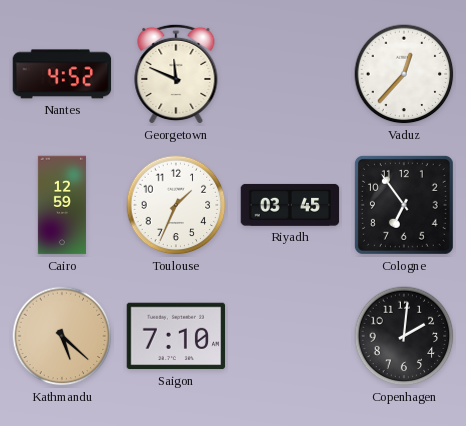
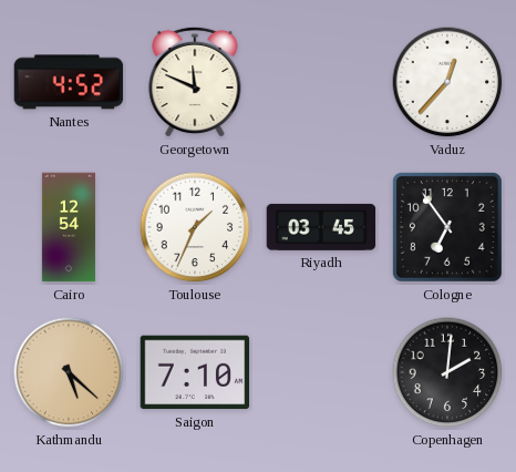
Cairo: 12:59 -> 12:54
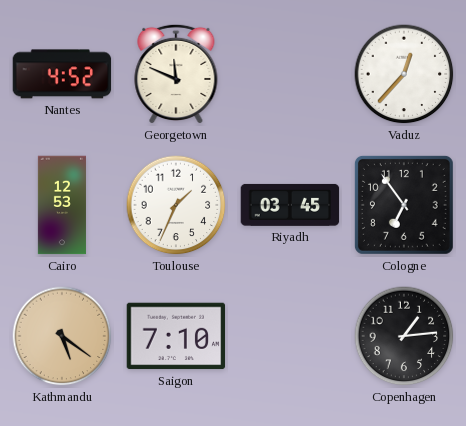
Cairo: 12:54 -> 12:53
Kathmandu: 5:22 -> 5:21
Copenhagen: 2:01 -> 1:14
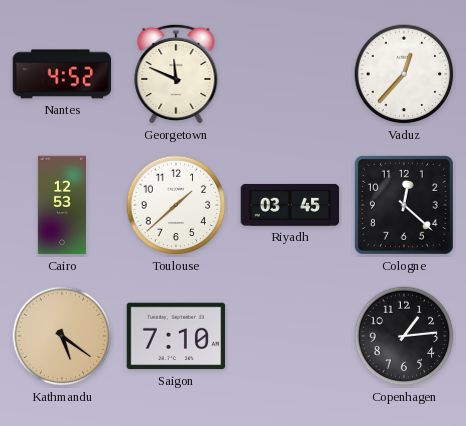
Toulouse: 1:34 -> 1:38
Cologne: 6:54 -> 12:22
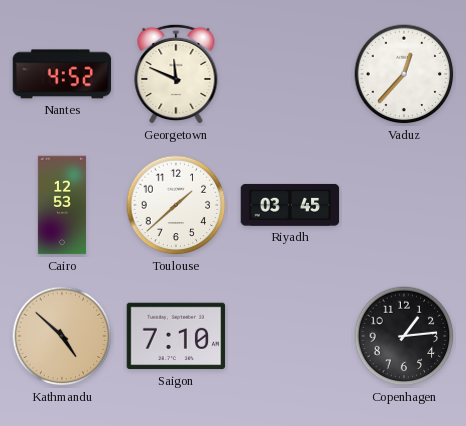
Cologne: 12:22 -> none
Kathmandu: 5:21 -> 4:52
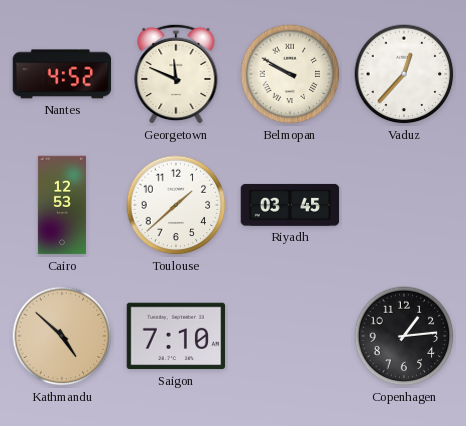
Belmopan: none -> 9:50
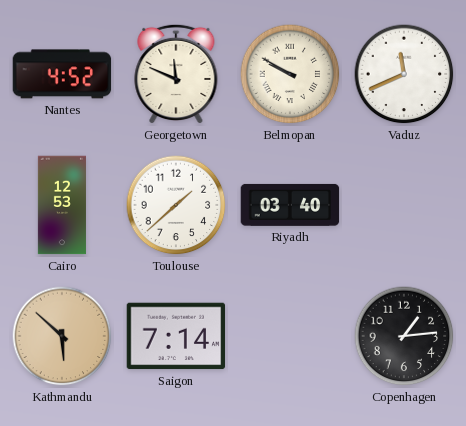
Vaduz: 12:37 -> 11:41
Riyadh: 03:45 -> 03:40
Kathmandu: 4:52 -> 5:52
Saigon: 7:10 -> 7:14
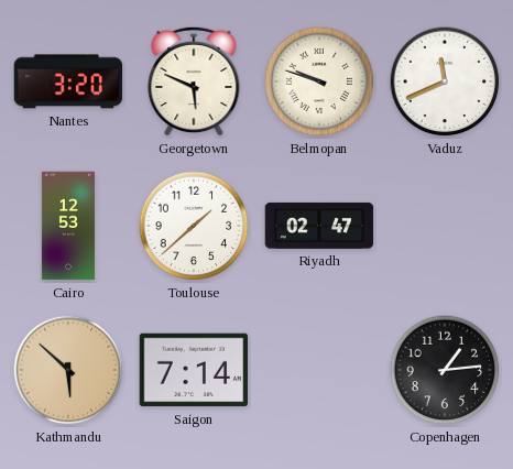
Nantes: 4:52 -> 3:20
Georgetown: 11:49 -> 5:49
Belmopan: 9:50 -> 9:48
Riyadh: 03:40 -> 02:47
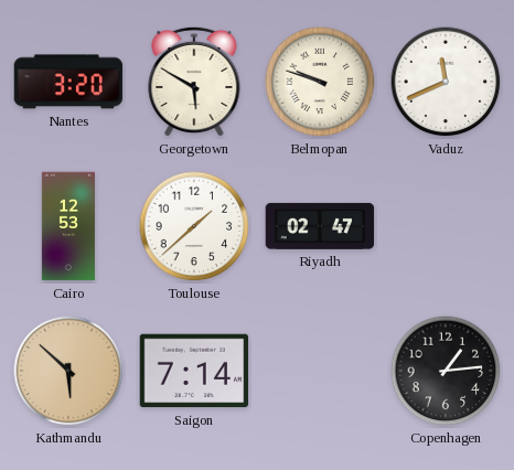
Georgetown: 5:49 -> 5:50
